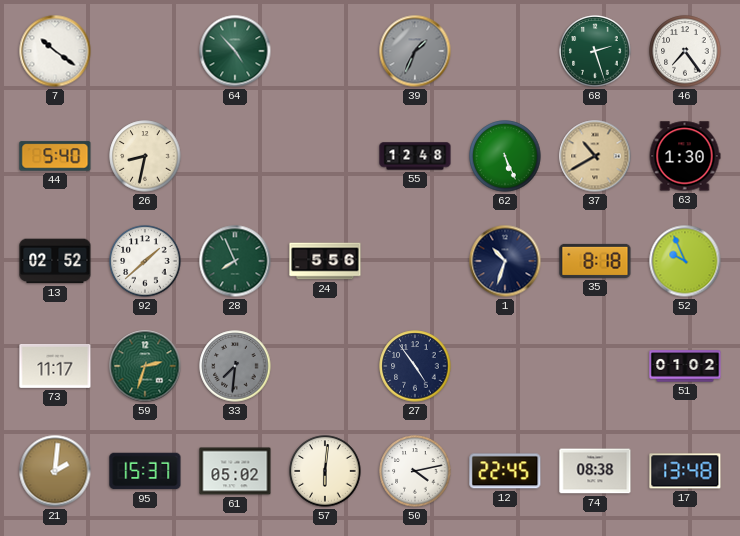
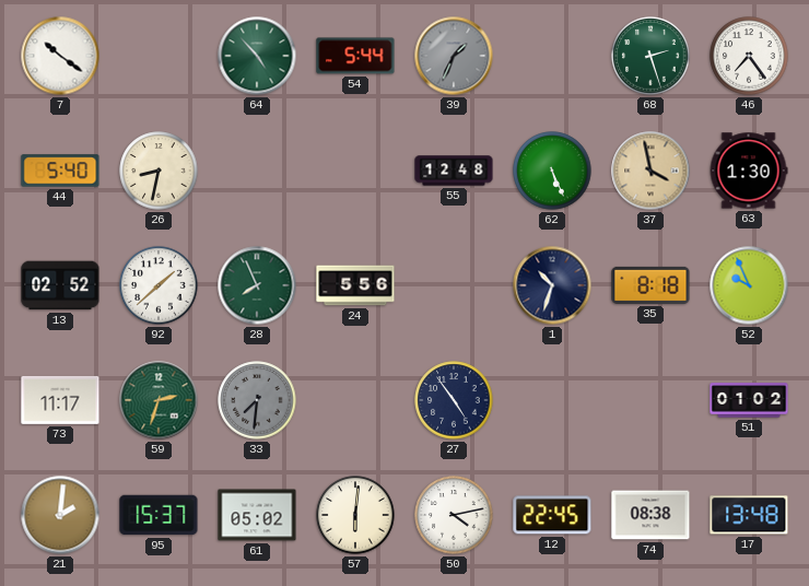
54: none -> 5:44
37: 10:40 -> 3:58
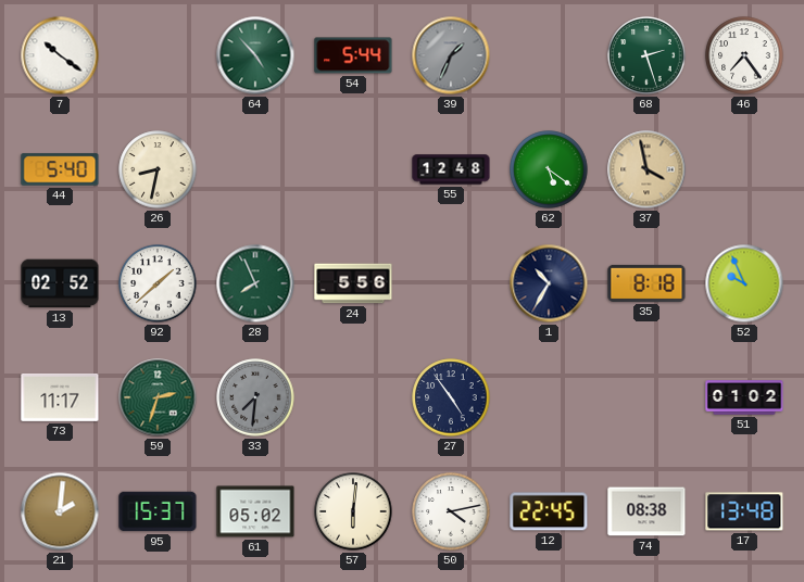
62: 5:26 -> 5:21
63: 1:30 -> none
1: 10:33 -> 10:35
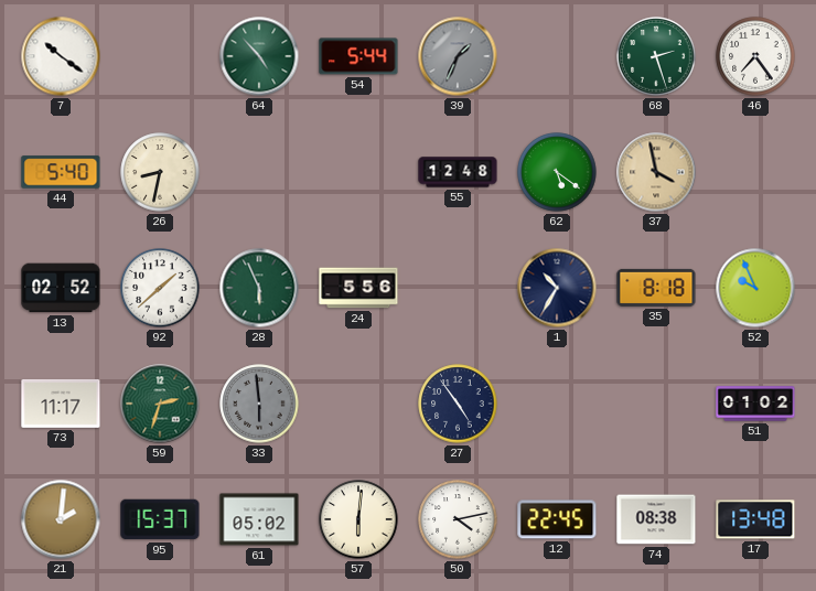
28: 7:56 -> 5:56
33: 7:31 -> 5:59
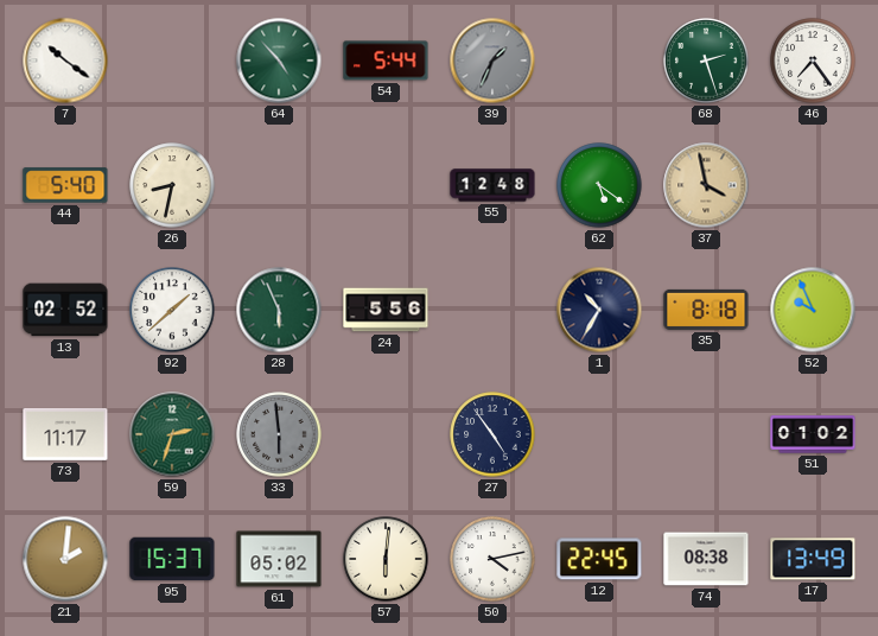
17: 13:48 -> 13:49
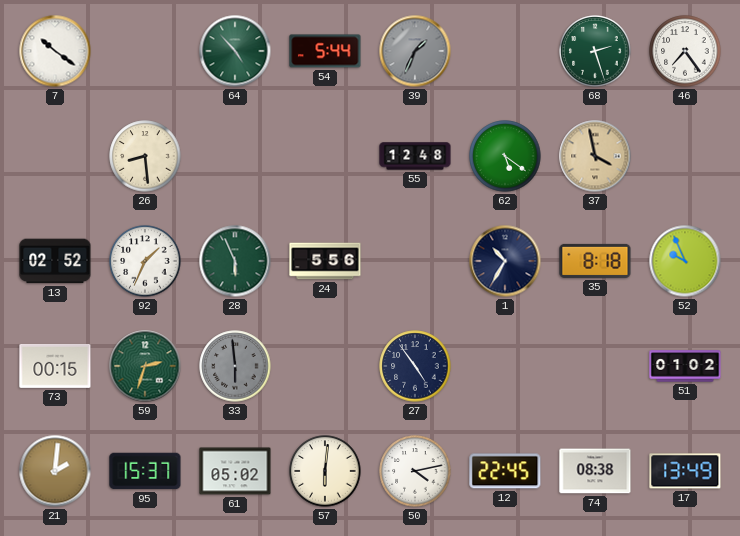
44: 5:40 -> none
26: 8:32 -> 8:29
92: 1:38 -> 1:34
73: 11:17 -> 00:15
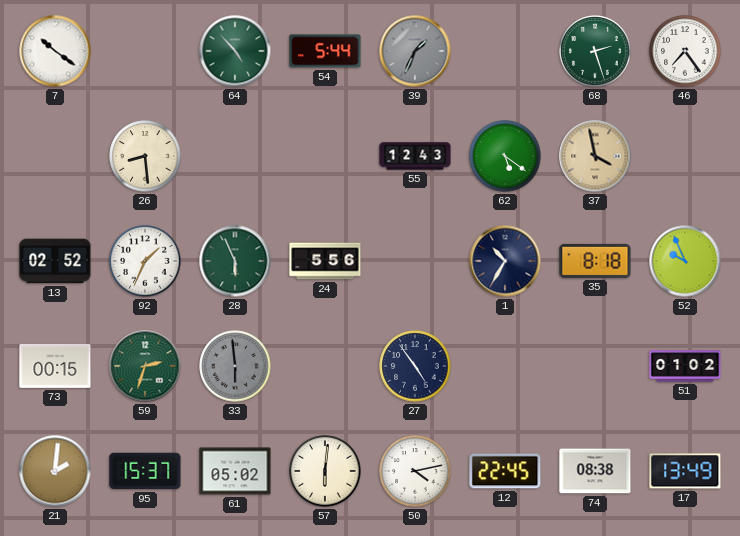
55: 12:48 -> 12:43
